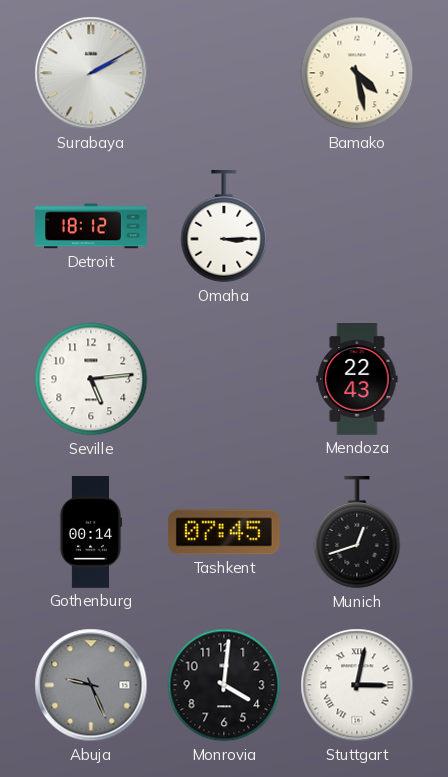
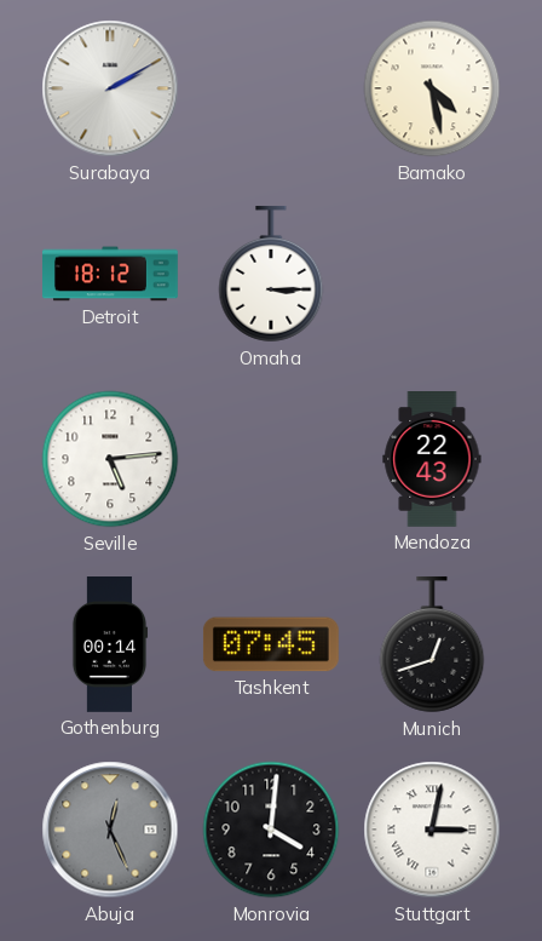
Abuja: 9:26 -> 12:26
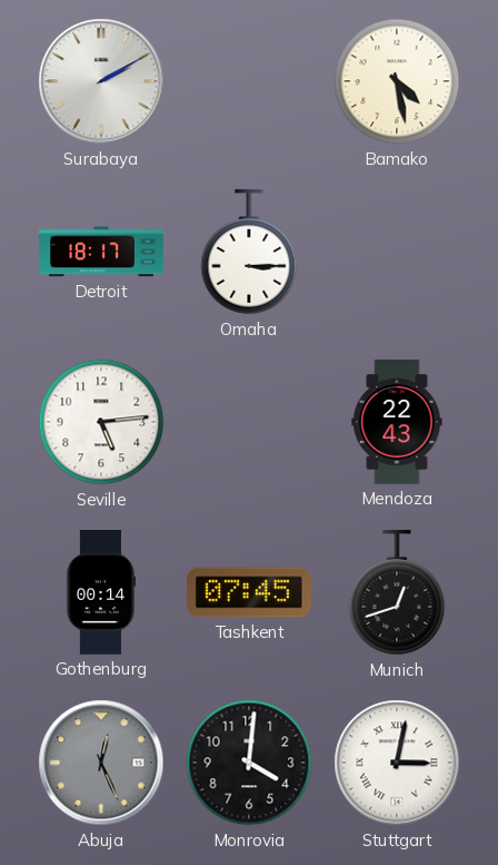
Detroit: 18:12 -> 18:17
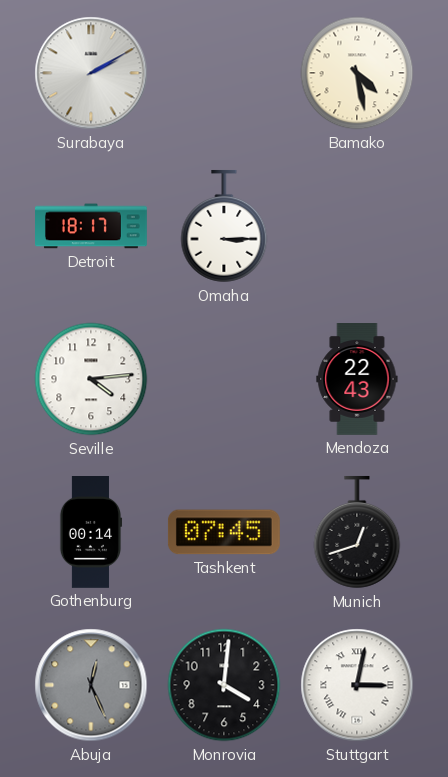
Seville: 5:14 -> 4:14
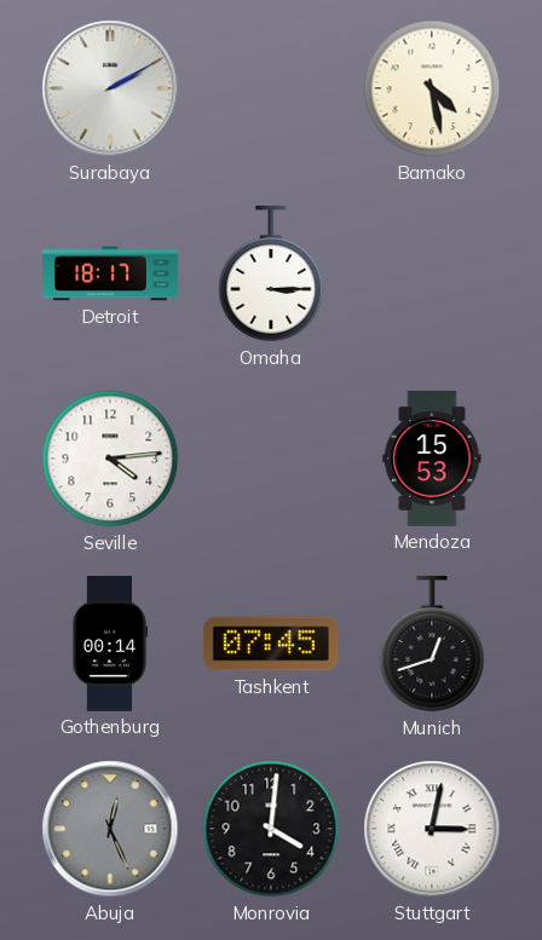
Mendoza: 22:43 -> 15:53
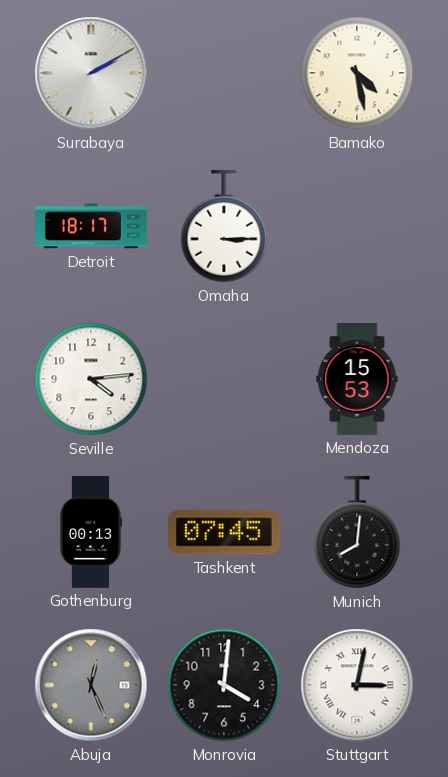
Gothenburg: 00:14 -> 00:13
Munich: 12:42 -> 8:01
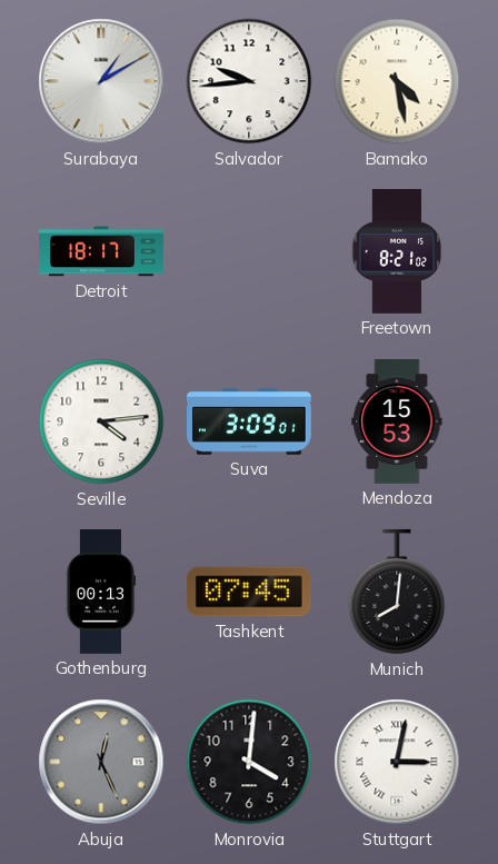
Surabaya: 2:10 -> 1:10
Salvador: none -> 9:44
Omaha: 3:15 -> none
Freetown: none -> 8:21
Suva: none -> 3:09
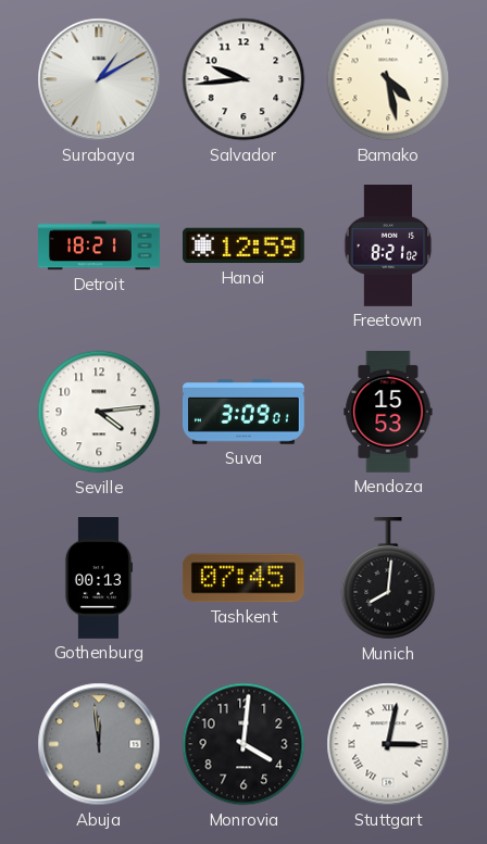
Detroit: 18:17 -> 18:21
Hanoi: none -> 12:59
Abuja: 12:26 -> 11:59
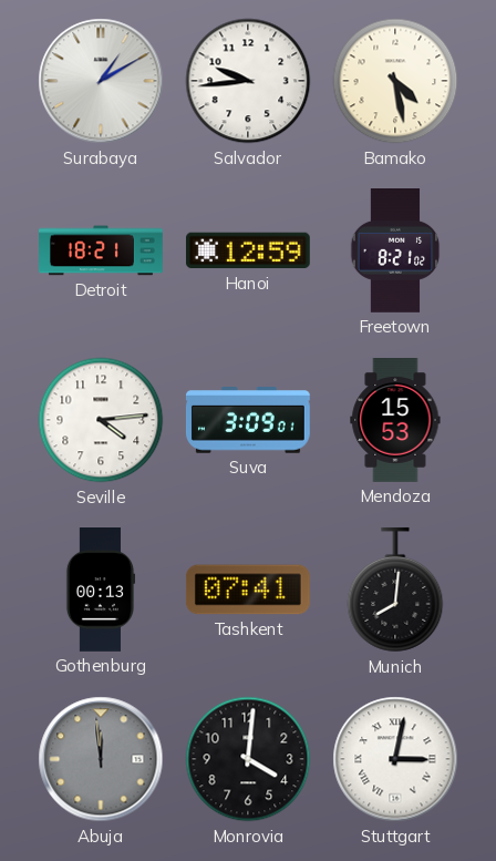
Tashkent: 07:45 -> 07:41
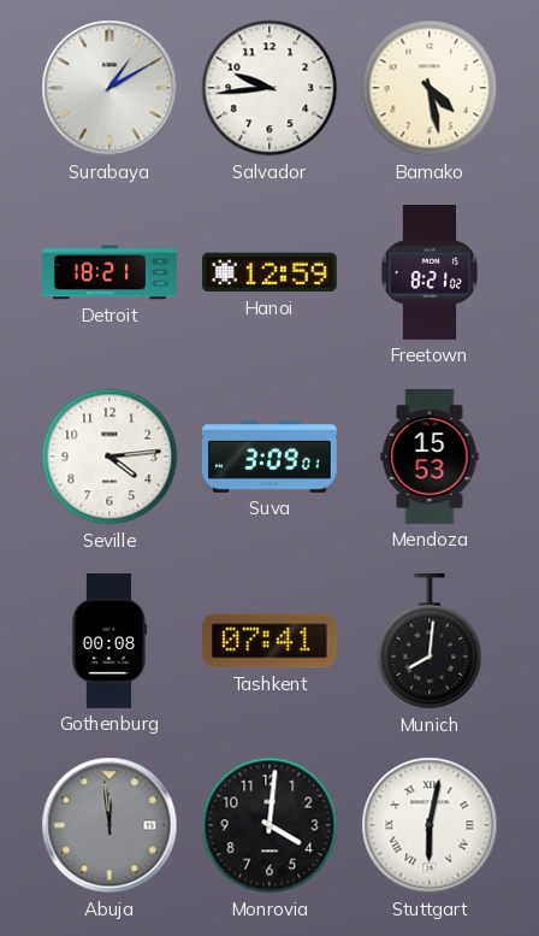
Gothenburg: 00:13 -> 00:08
Stuttgart: 3:02 -> 6:02
